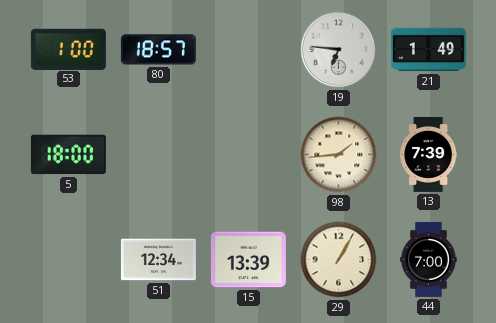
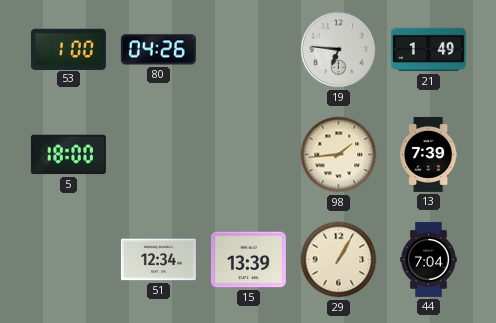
80: 18:57 -> 04:26
44: 7:00 -> 7:04
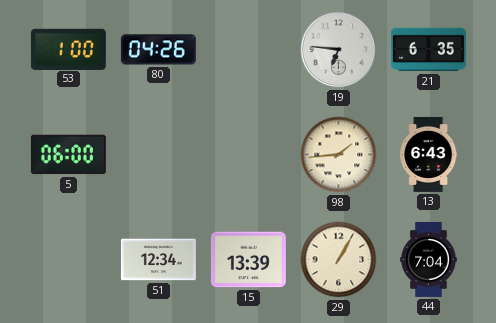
21: 1:49 -> 6:35
5: 18:00 -> 06:00
13: 7:39 -> 6:43
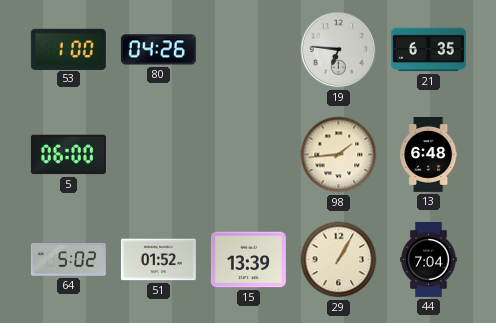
13: 6:43 -> 6:48
64: none -> 5:02
51: 12:34 -> 01:52
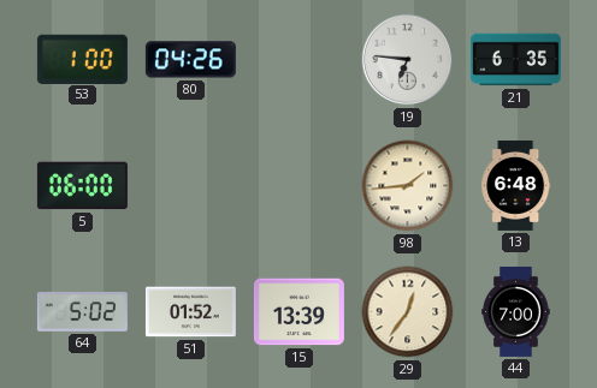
29: 1:05 -> 12:36
44: 7:04 -> 7:00
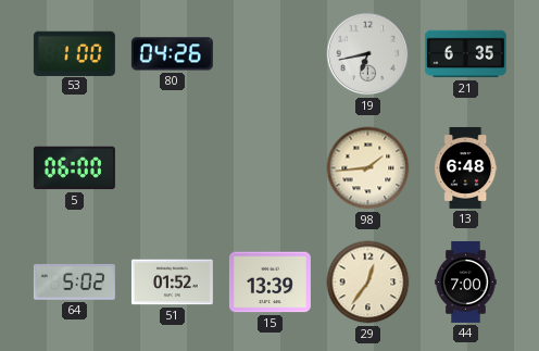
19: 6:46 -> 6:43
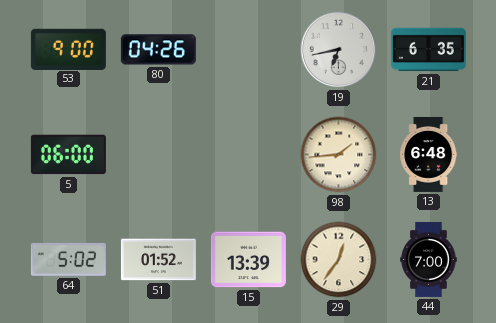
53: 1:00 -> 9:00
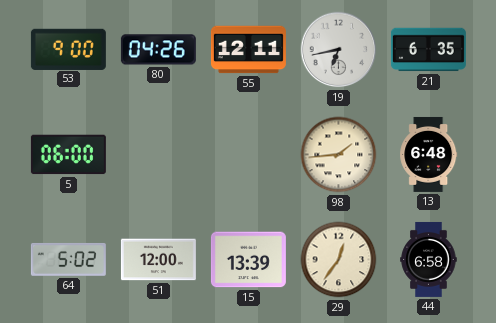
55: none -> 12:11
51: 01:52 -> 12:00
44: 7:00 -> 6:58
